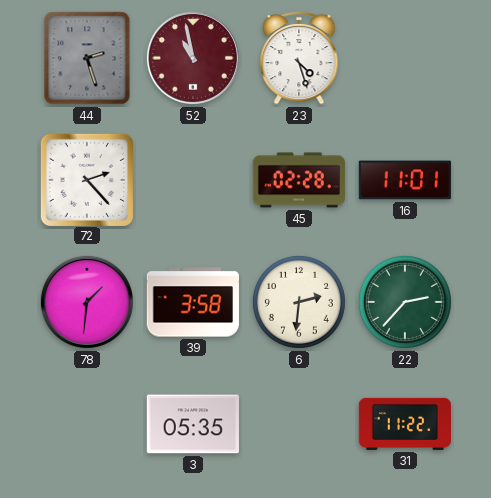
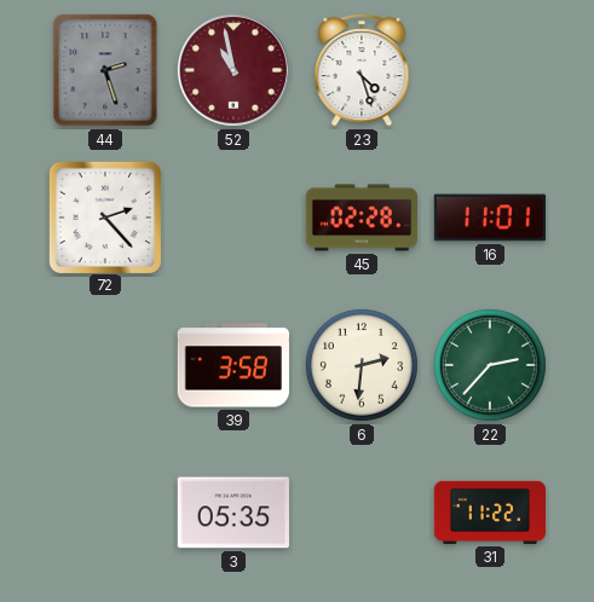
78: 1:31 -> none
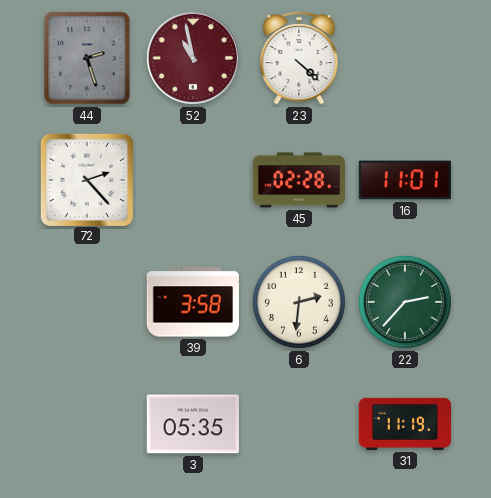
23: 4:27 -> 4:22
31: 11:22 -> 11:19
